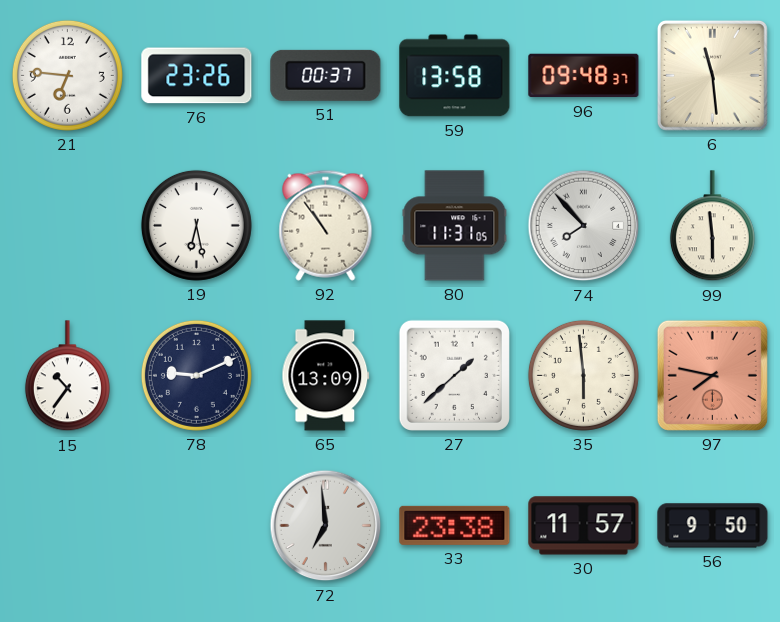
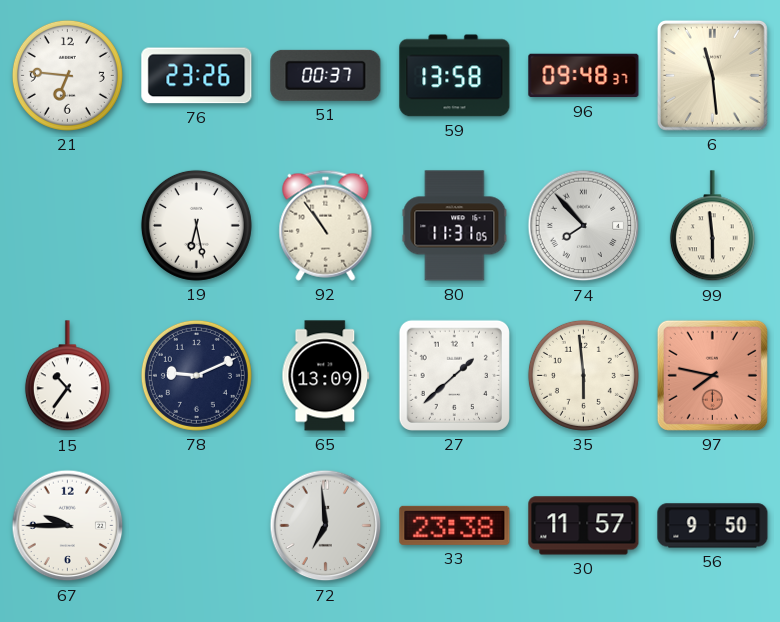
67: none -> 9:45
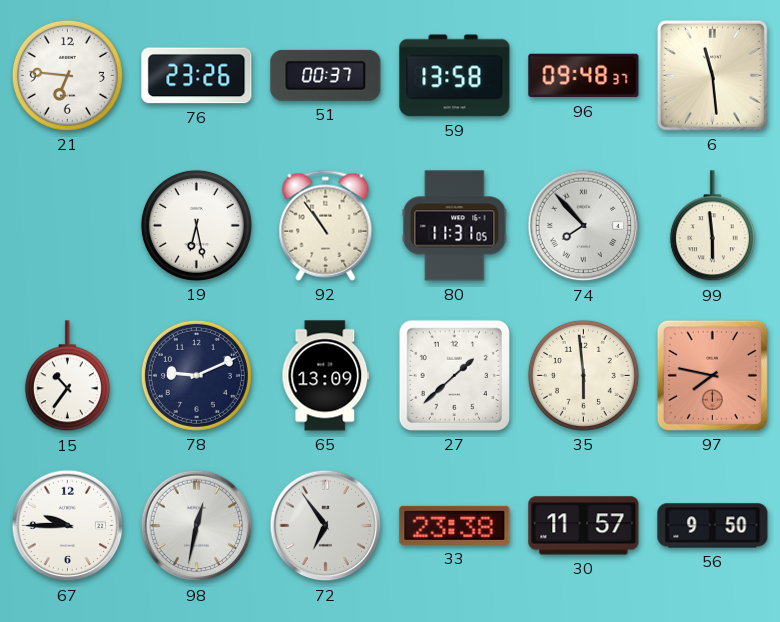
98: none -> 12:32
72: 6:59 -> 6:54
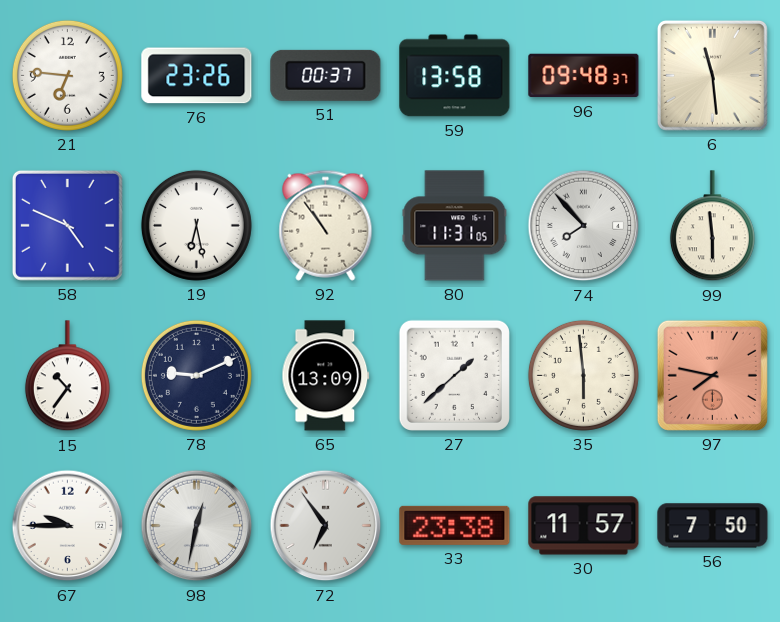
58: none -> 4:49
56: 9:50 -> 7:50
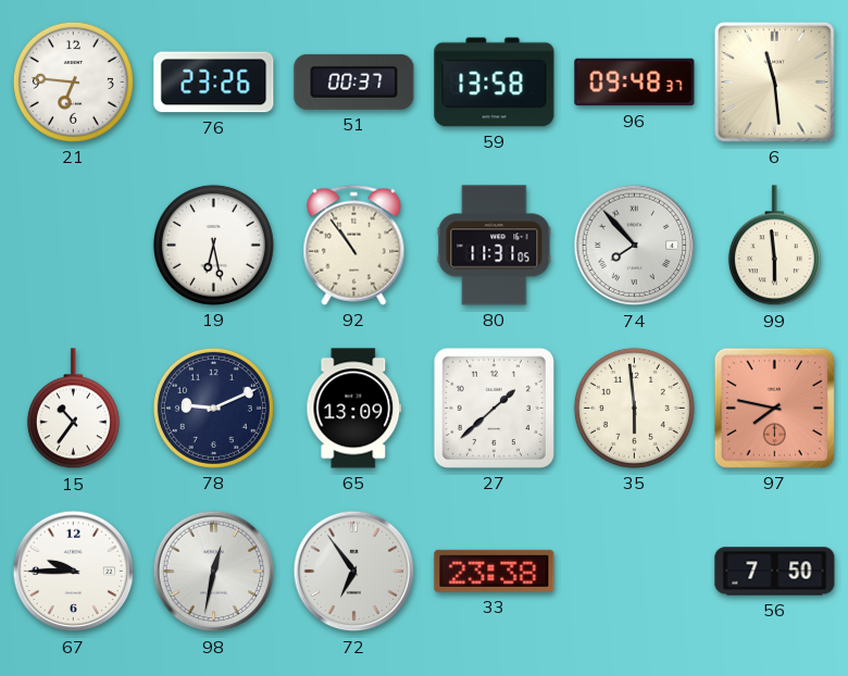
58: 4:49 -> none
30: 11:57 -> none
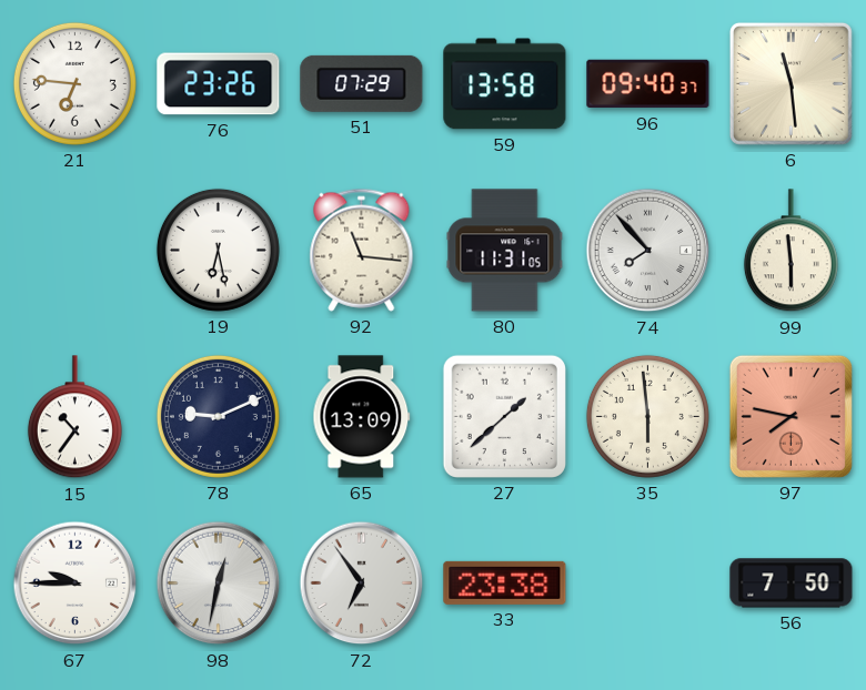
51: 00:37 -> 07:29
96: 09:48 -> 09:40
92: 10:54 -> 11:16
